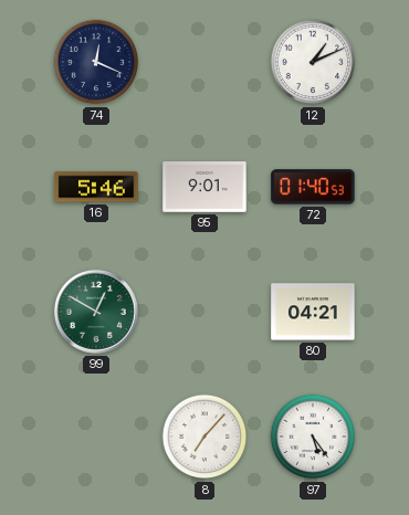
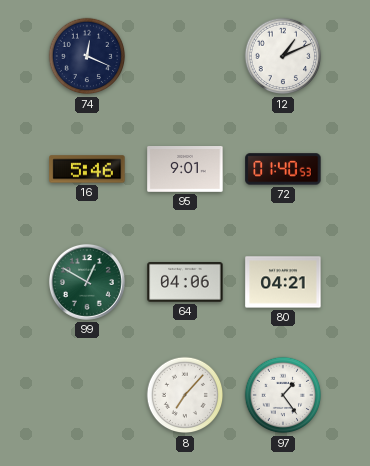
64: none -> 04:06
97: 5:24 -> 1:24
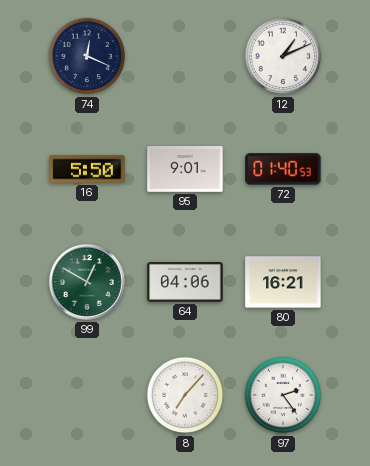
16: 5:46 -> 5:50
80: 04:21 -> 16:21
97: 1:24 -> 2:24
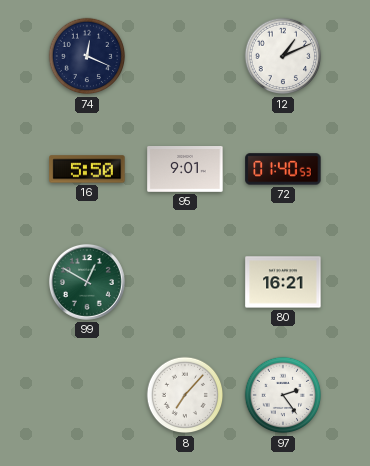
64: 04:06 -> none
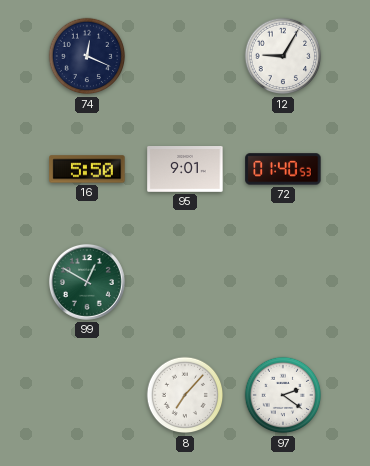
12: 1:11 -> 9:05
80: 16:21 -> none
97: 2:24 -> 2:21
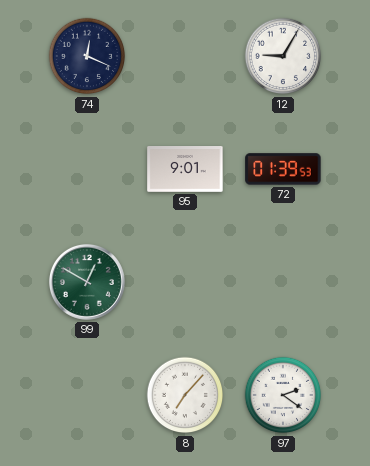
16: 5:50 -> none
72: 01:40 -> 01:39
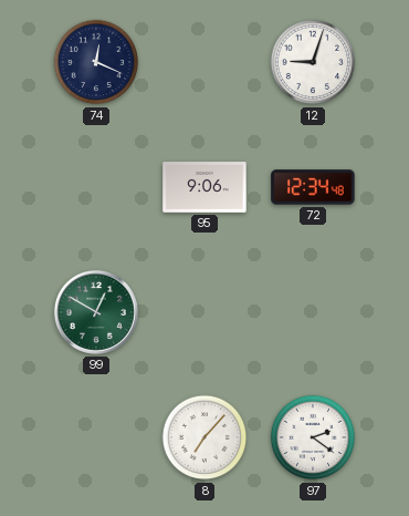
12: 9:05 -> 9:03
95: 9:01 -> 9:06
72: 01:39 -> 12:34
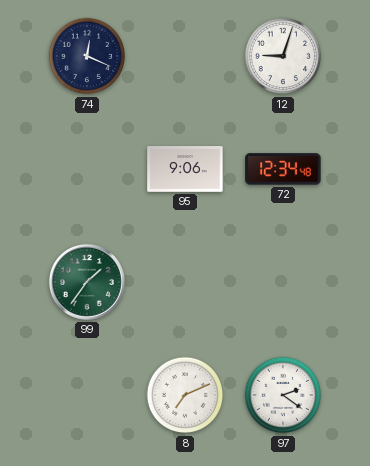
99: 12:50 -> 1:36
8: 7:07 -> 7:11
